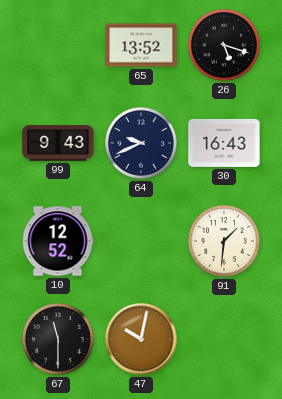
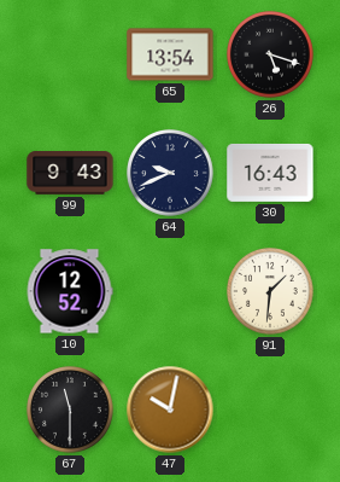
65: 13:52 -> 13:54
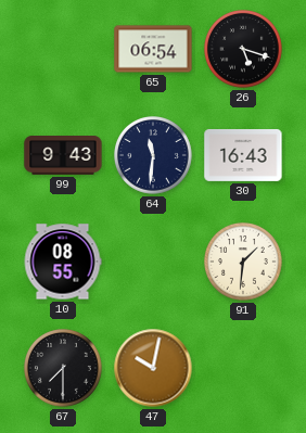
65: 13:54 -> 06:54
64: 9:41 -> 11:31
10: 12:52 -> 08:55
67: 11:30 -> 7:30
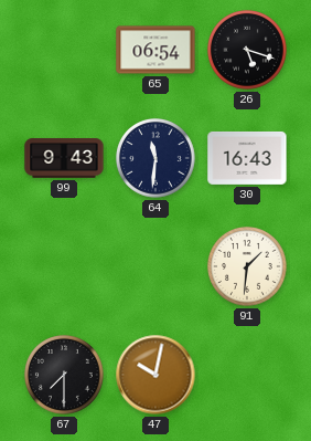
10: 08:55 -> none
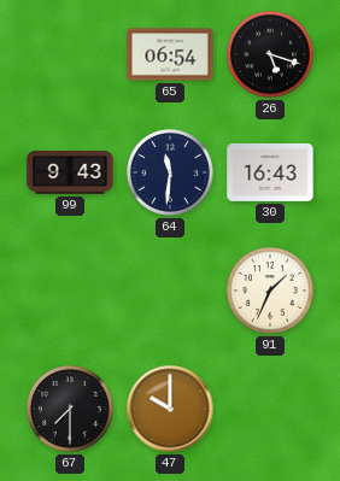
91: 1:31 -> 1:34
47: 10:02 -> 10:00
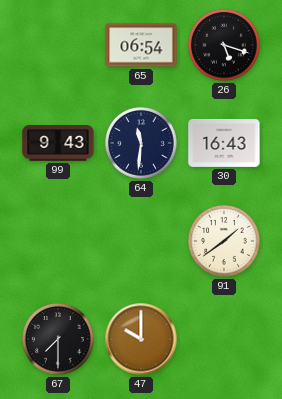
91: 1:34 -> 1:39
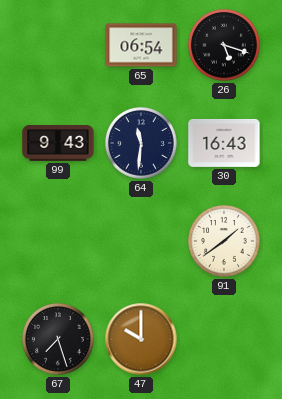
67: 7:30 -> 7:27
